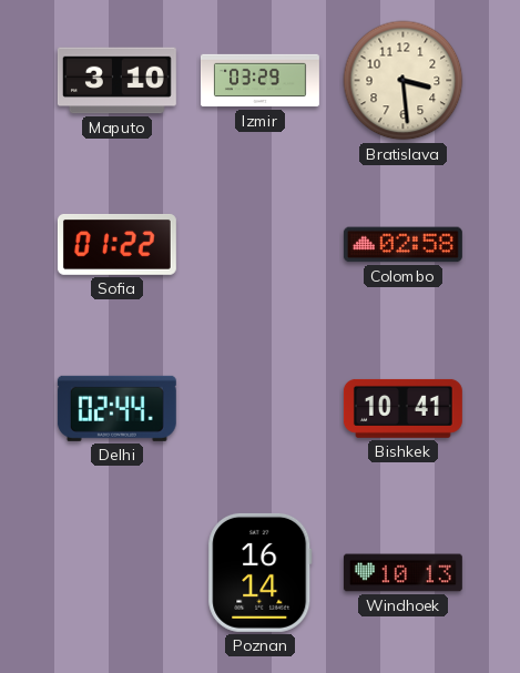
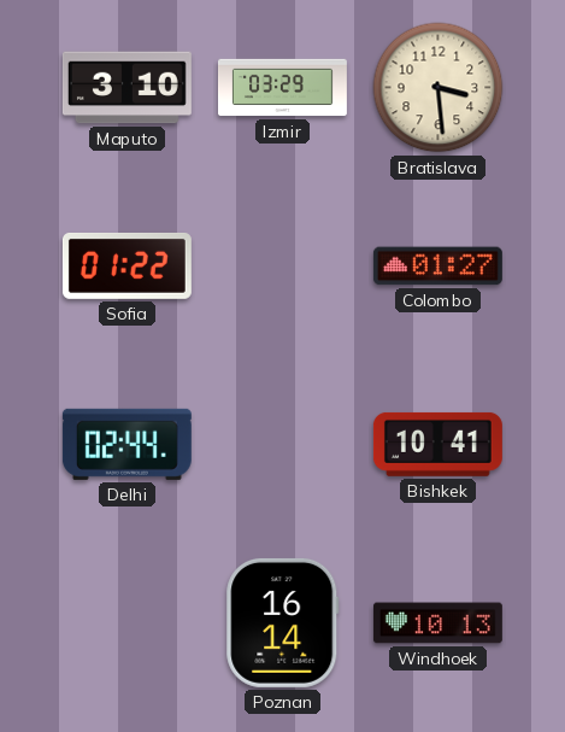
Colombo: 02:58 -> 01:27
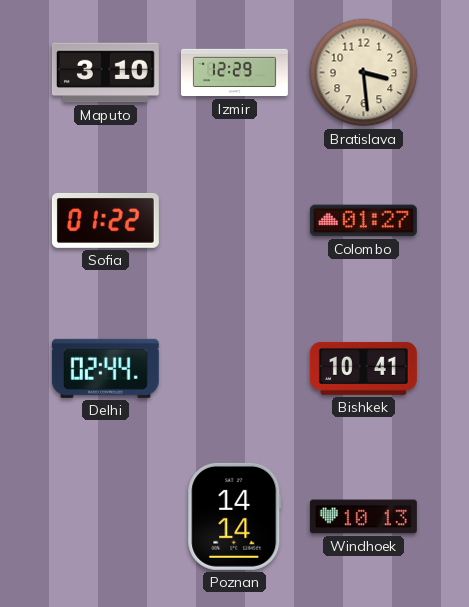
Izmir: 03:29 -> 12:29
Poznan: 16:14 -> 14:14
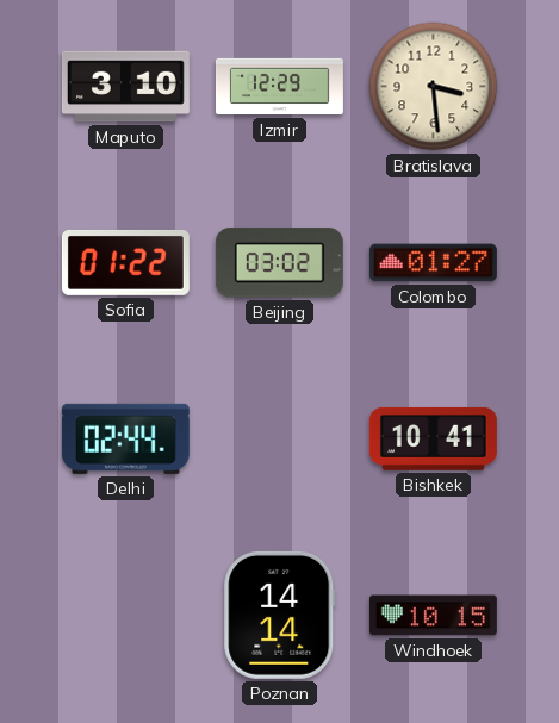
Beijing: none -> 03:02
Windhoek: 10:13 -> 10:15
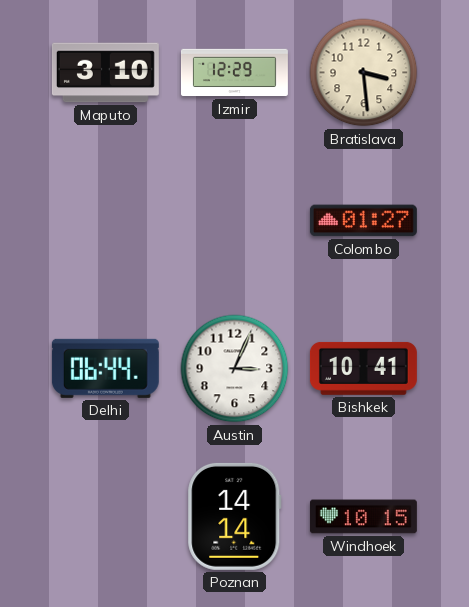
Sofia: 01:22 -> none
Beijing: 03:02 -> none
Delhi: 02:44 -> 06:44
Austin: none -> 3:04
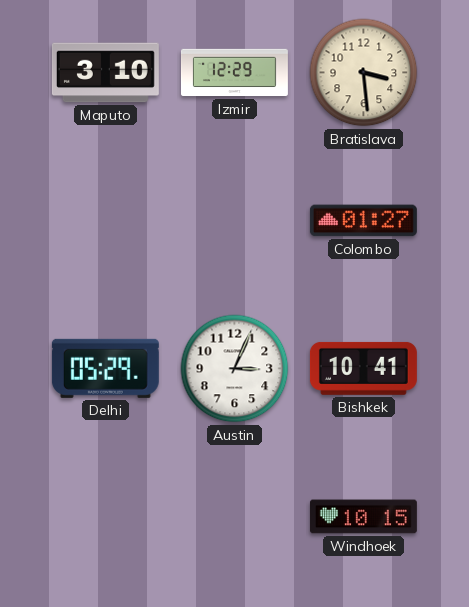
Delhi: 06:44 -> 05:29
Poznan: 14:14 -> none
